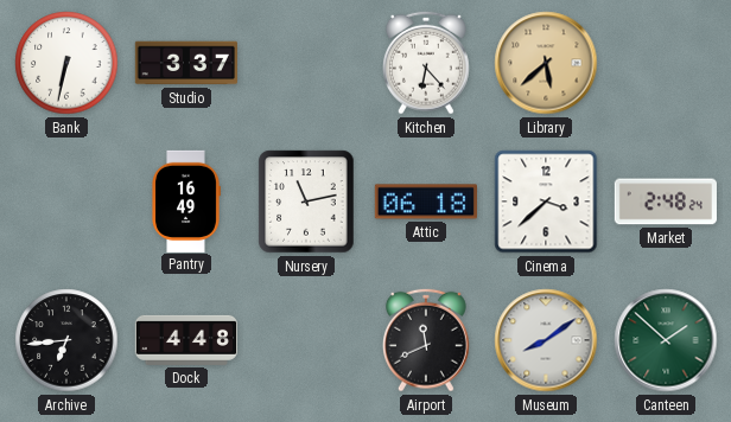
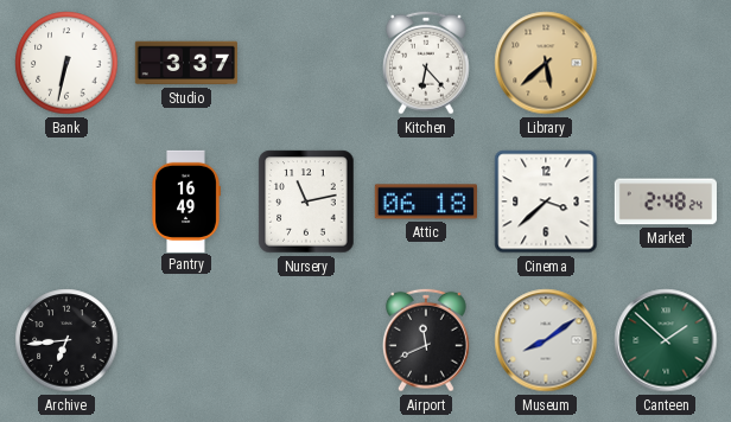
Dock: 4:48 -> none
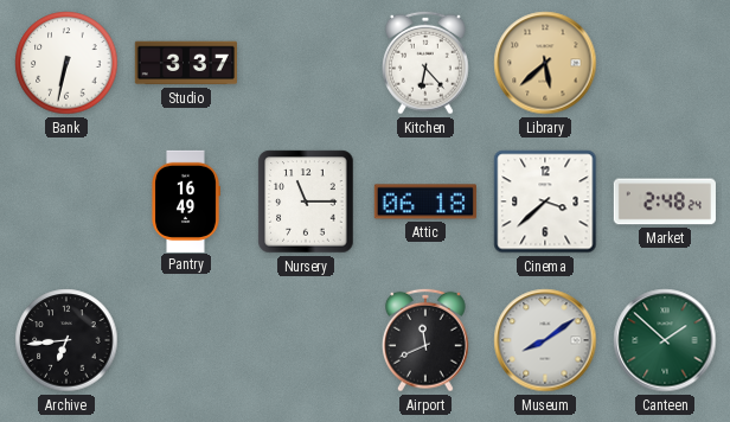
Nursery: 11:13 -> 11:15
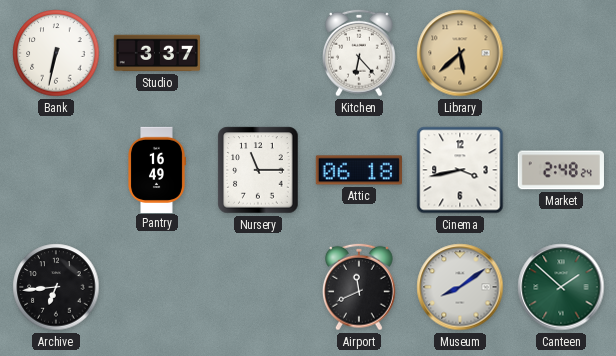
Cinema: 3:38 -> 3:43
